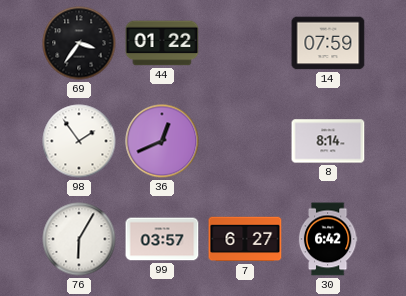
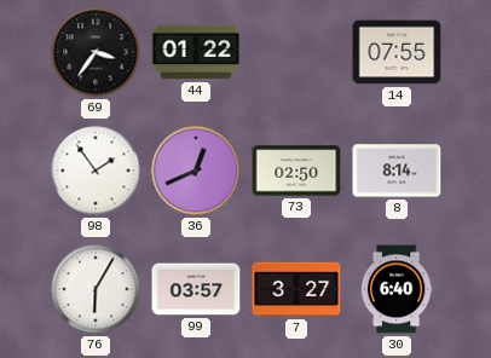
14: 07:59 -> 07:55
73: none -> 02:50
7: 6:27 -> 3:27
30: 6:42 -> 6:40
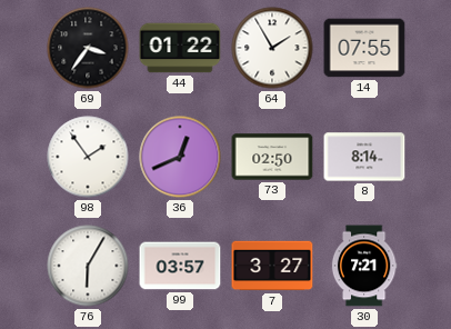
64: none -> 1:55
30: 6:40 -> 7:21
